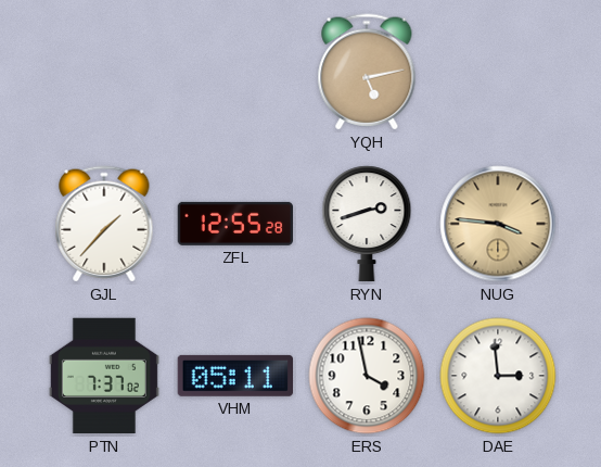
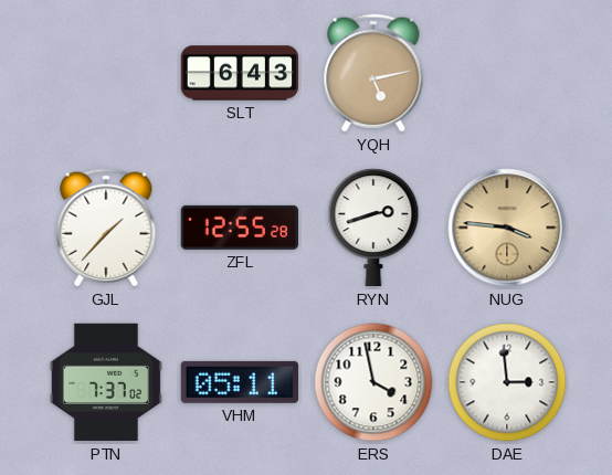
SLT: none -> 6:43
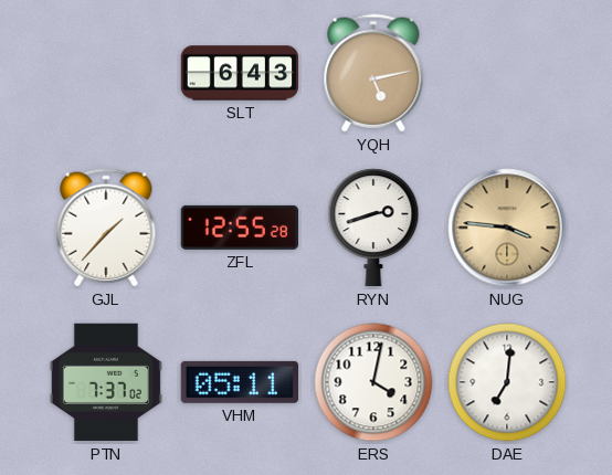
ERS: 3:58 -> 4:02
DAE: 2:59 -> 7:01
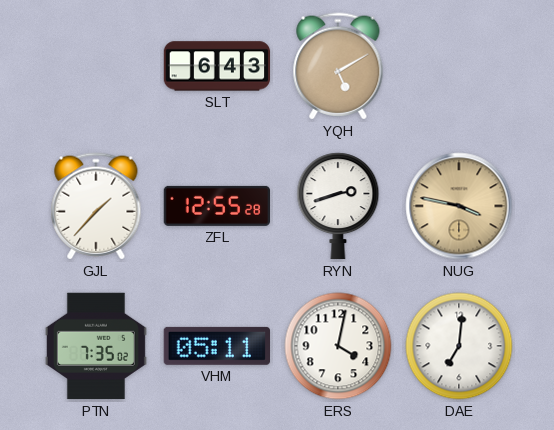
YQH: 5:13 -> 5:10
NUG: 3:46 -> 3:47
PTN: 7:37 -> 7:35
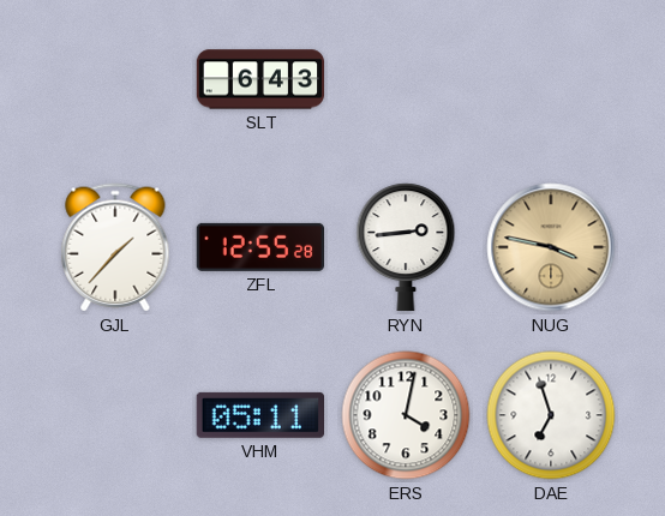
YQH: 5:10 -> none
RYN: 2:42 -> 2:44
PTN: 7:35 -> none
DAE: 7:01 -> 6:57
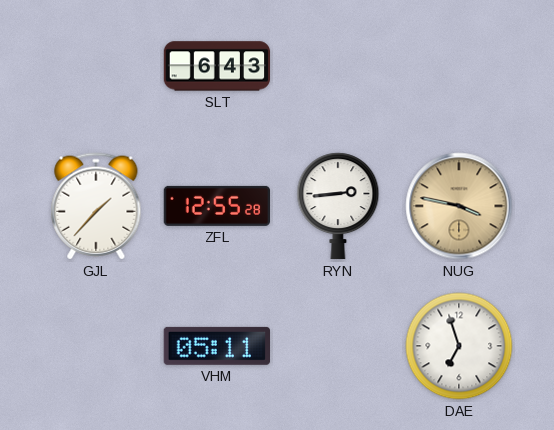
ERS: 4:02 -> none
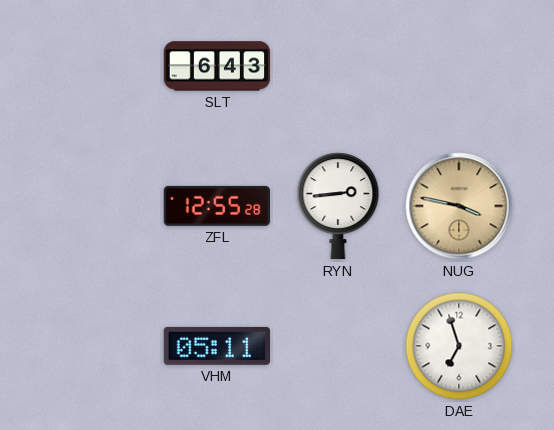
GJL: 1:37 -> none
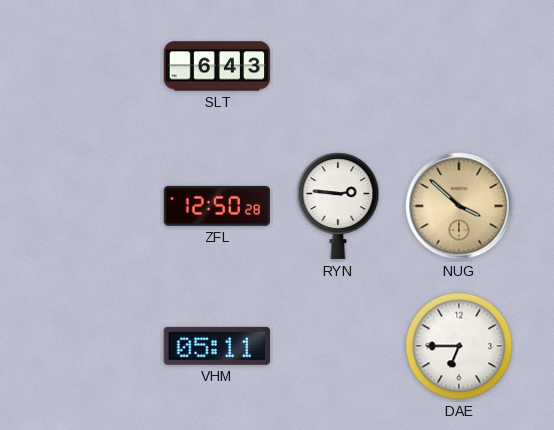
ZFL: 12:55 -> 12:50
RYN: 2:44 -> 2:46
NUG: 3:47 -> 3:52
DAE: 6:57 -> 6:45
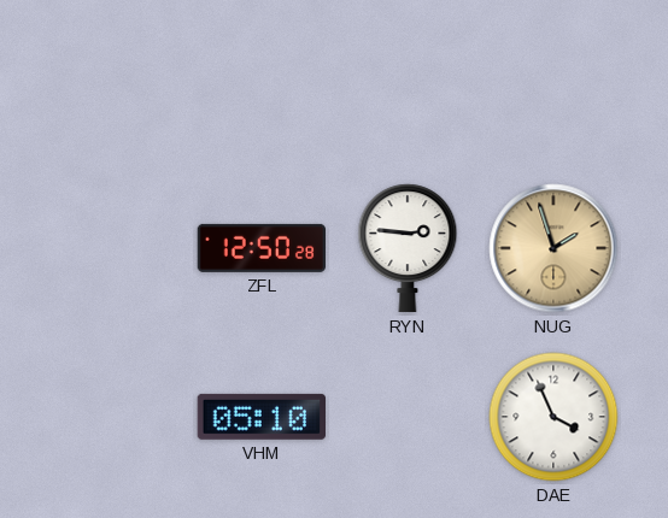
SLT: 6:43 -> none
NUG: 3:52 -> 1:57
VHM: 05:11 -> 05:10
DAE: 6:45 -> 3:56
